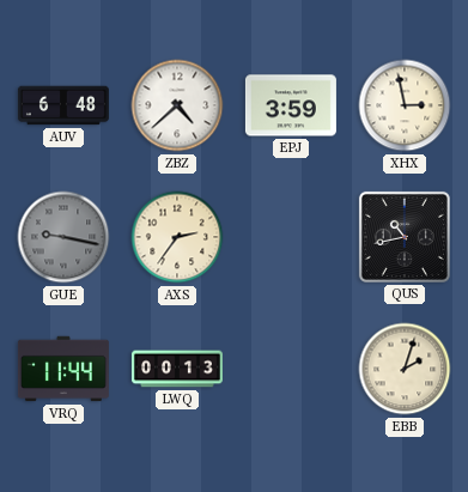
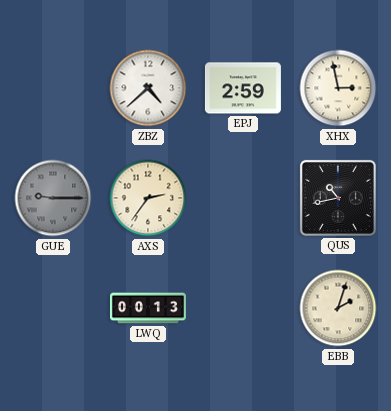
AUV: 6:48 -> none
EPJ: 3:59 -> 2:59
GUE: 9:17 -> 9:15
VRQ: 11:44 -> none
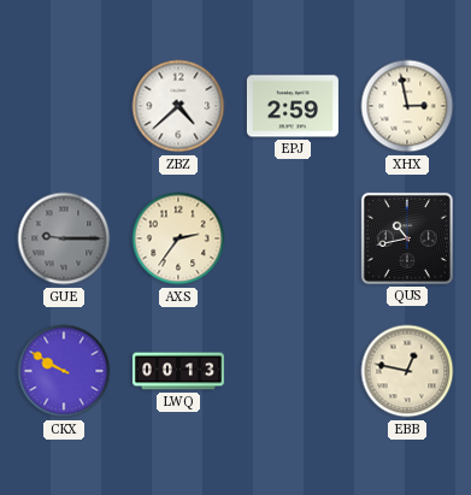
CKX: none -> 9:50
EBB: 2:03 -> 12:47
